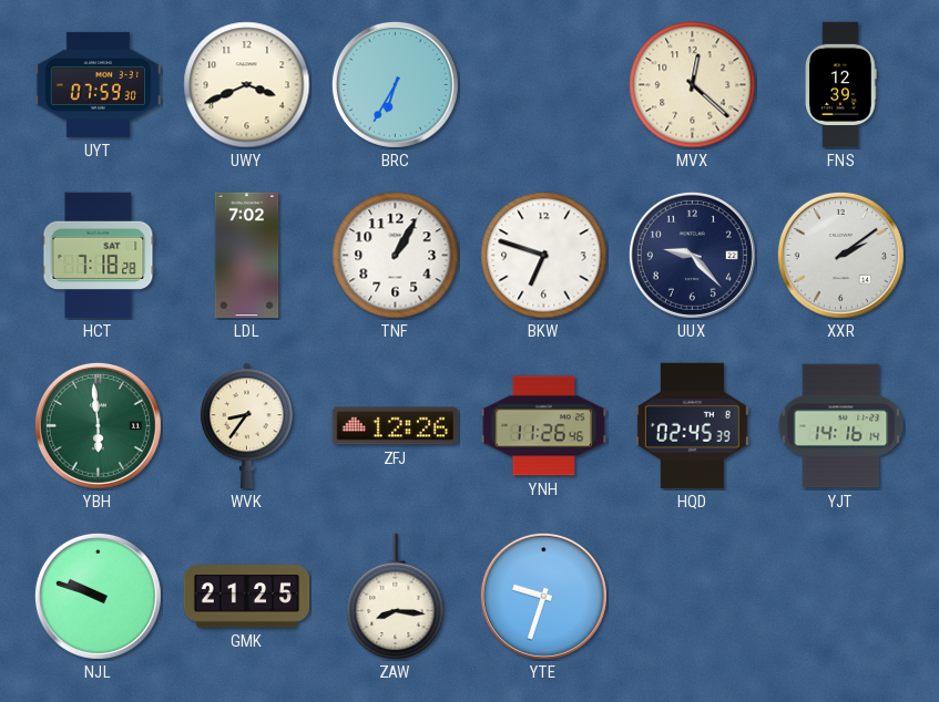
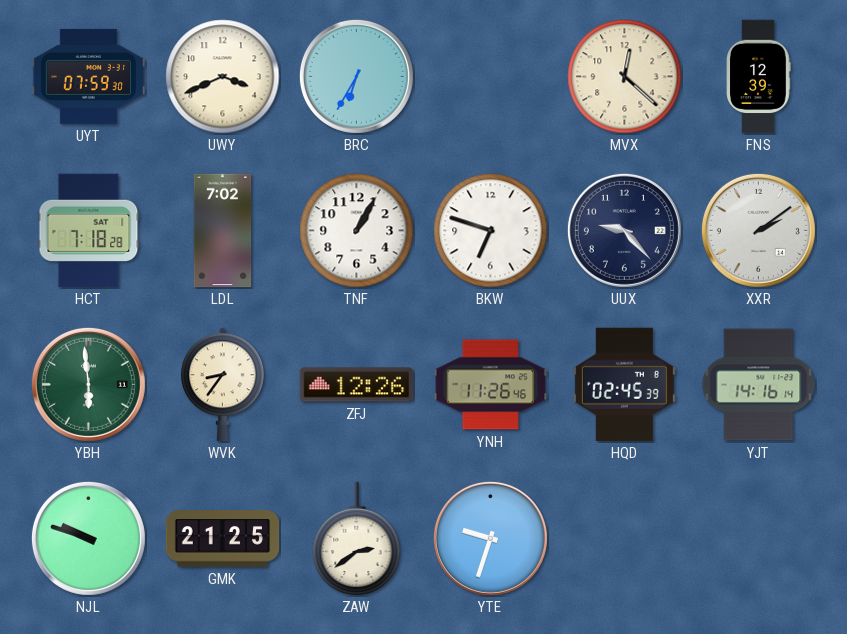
ZAW: 8:16 -> 2:39
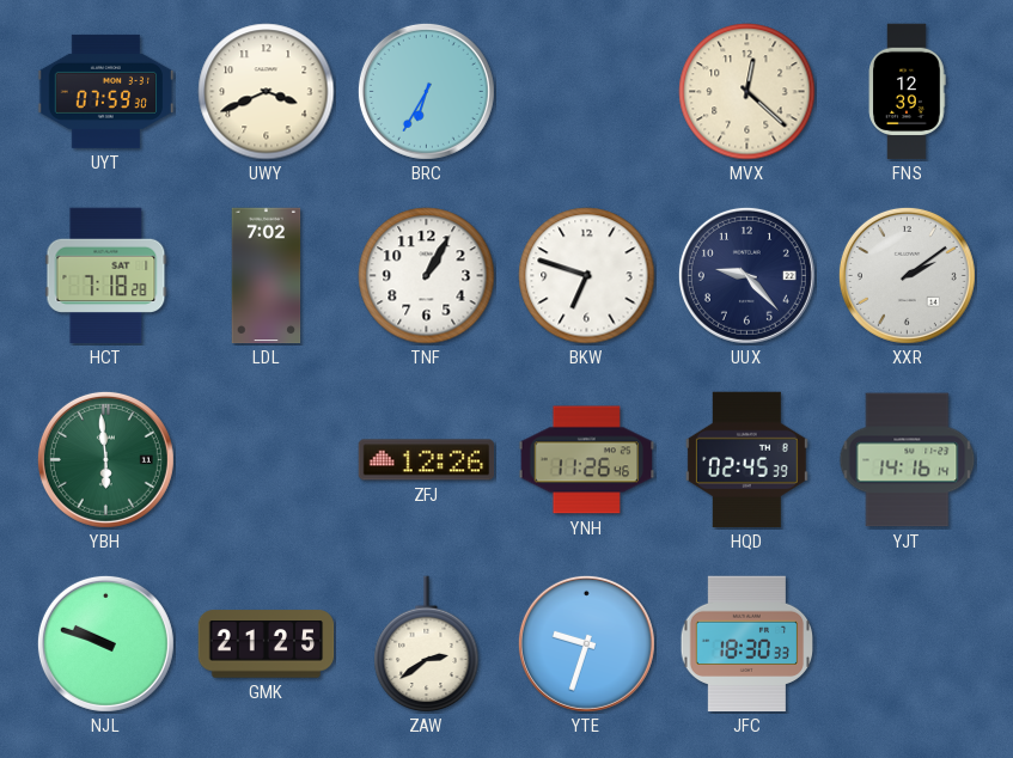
WVK: 8:36 -> none
JFC: none -> 18:30
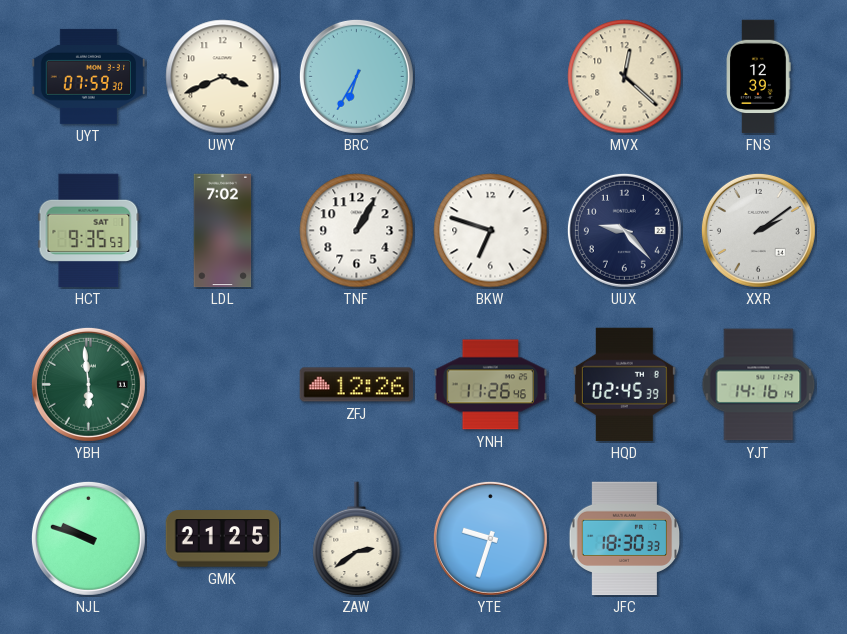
HCT: 7:18 -> 9:35
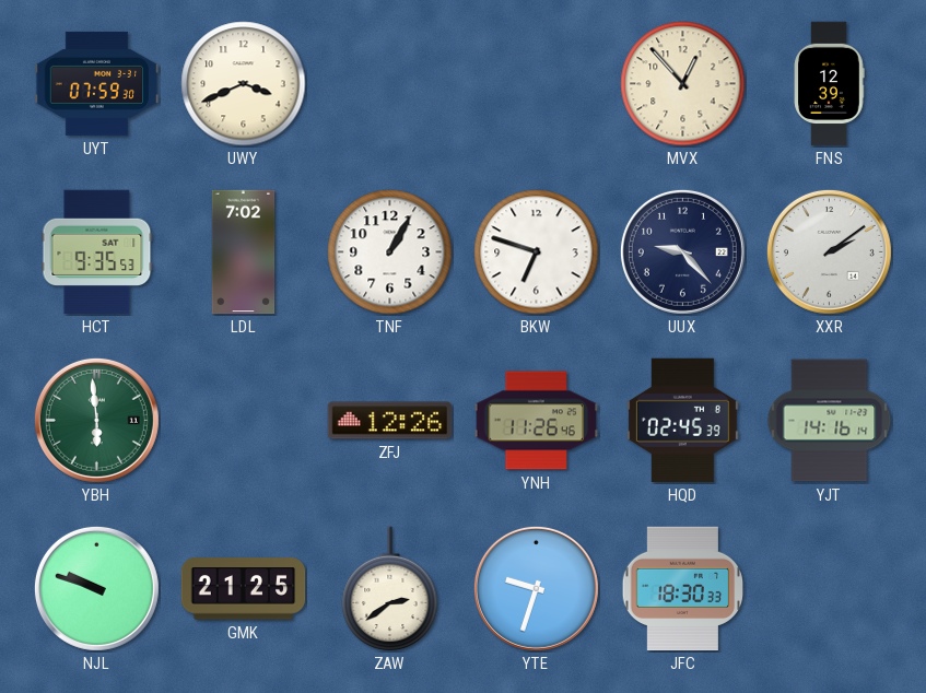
BRC: 6:35 -> none
MVX: 12:22 -> 12:53
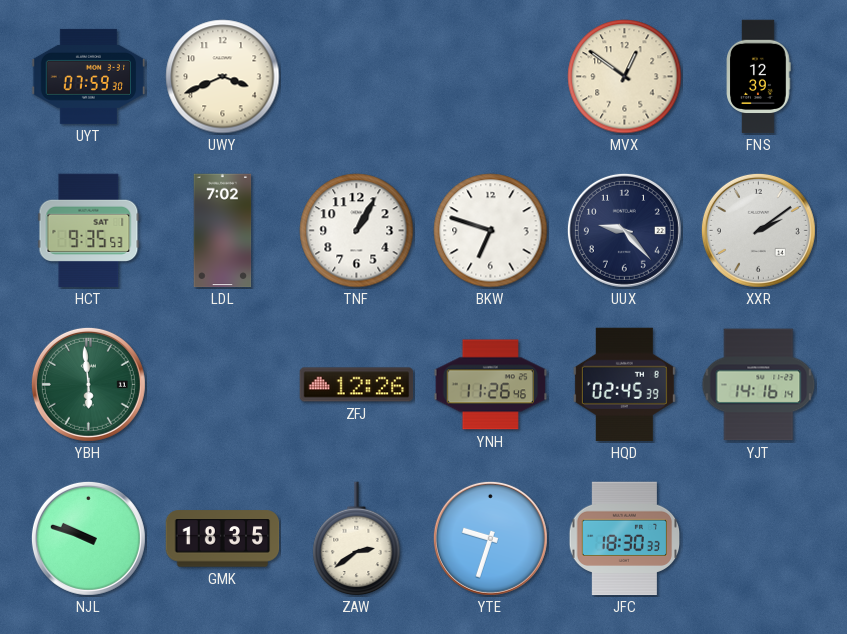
MVX: 12:53 -> 12:51
GMK: 21:25 -> 18:35
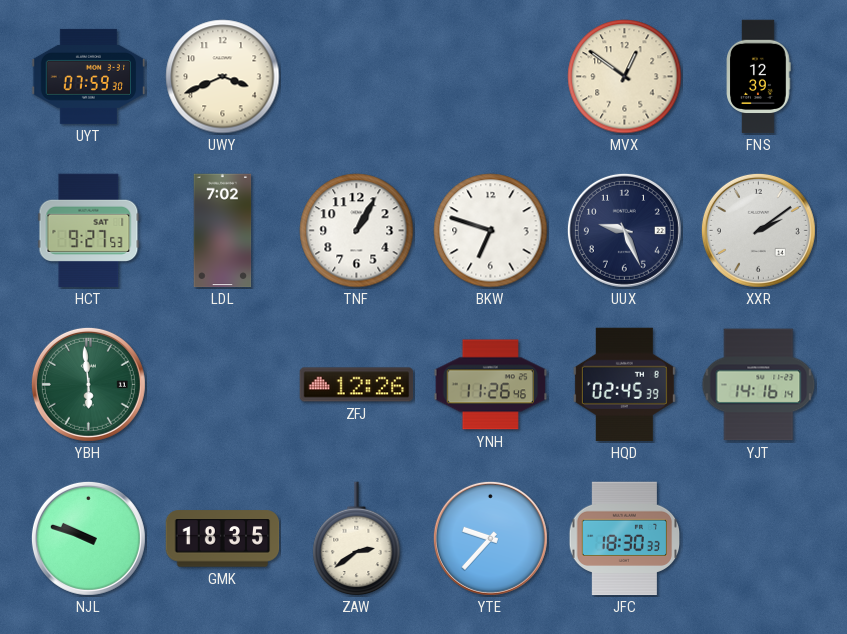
HCT: 9:35 -> 9:27
UUX: 9:23 -> 9:26
YTE: 9:33 -> 9:37
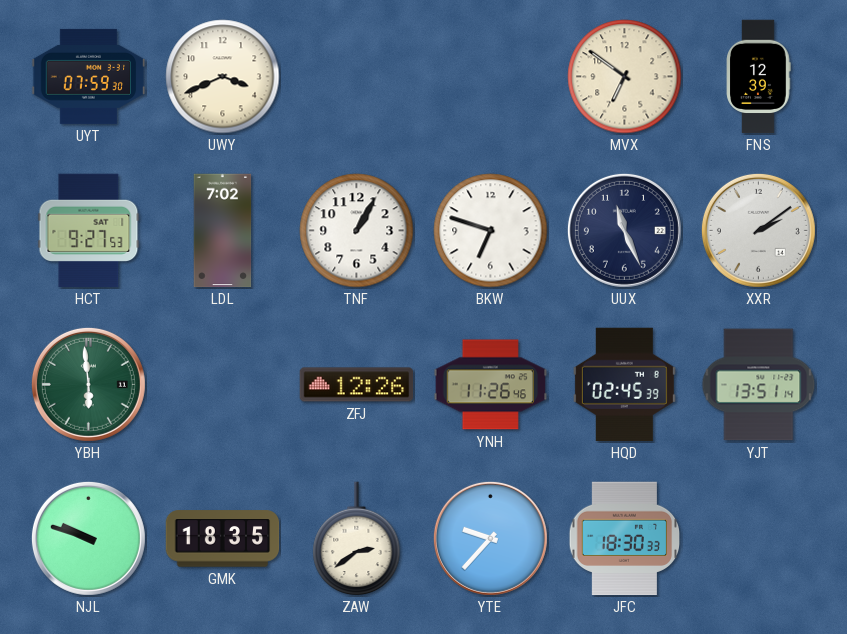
MVX: 12:51 -> 6:51
UUX: 9:26 -> 11:26
YJT: 14:16 -> 13:51
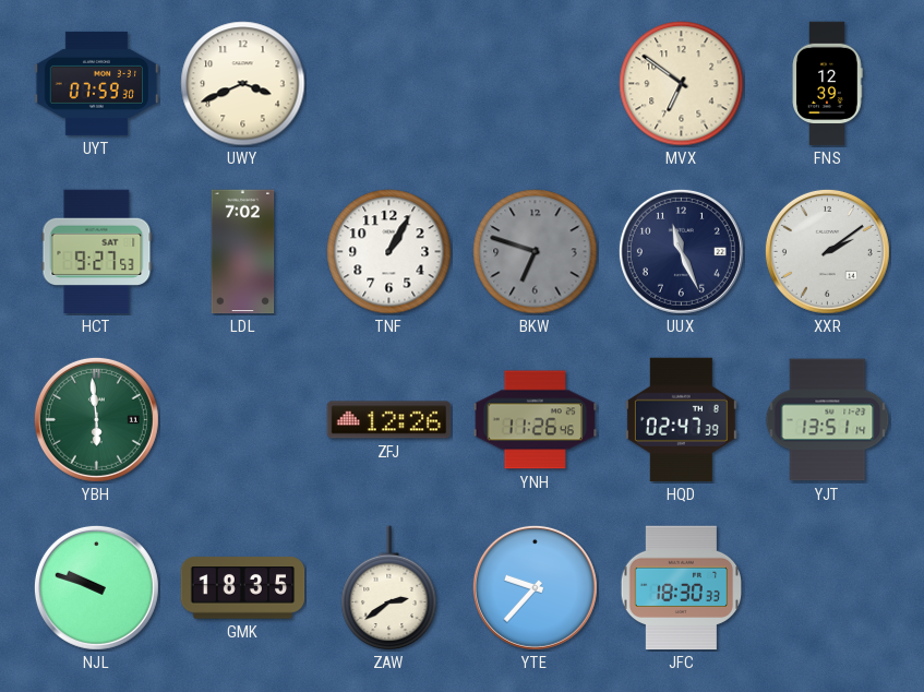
BKW dial: white -> grey
HQD: 02:45 -> 02:47
